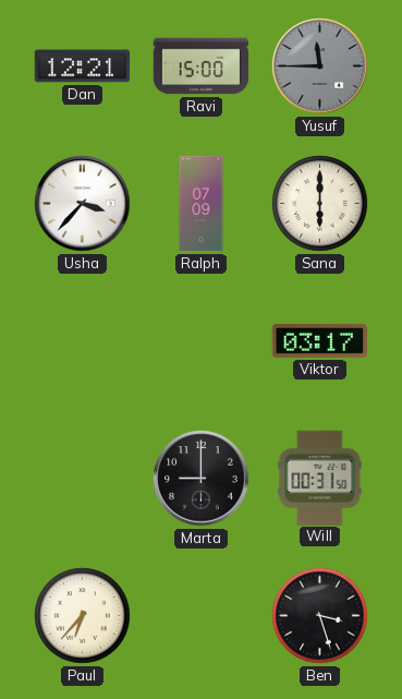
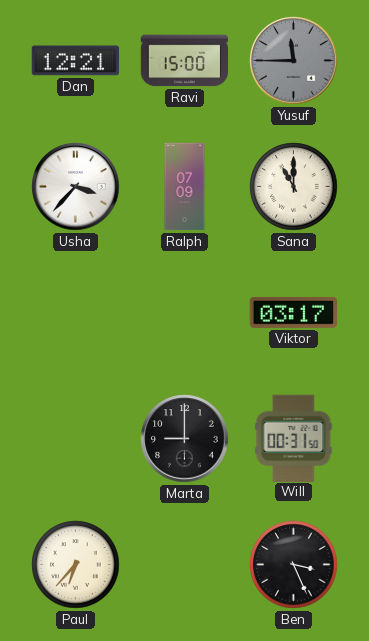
Sana: 6:00 -> 11:00
Ben: 3:27 -> 3:26
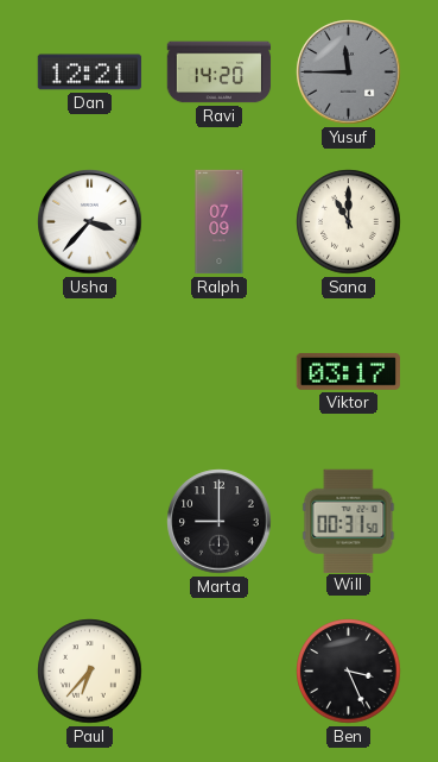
Ravi: 15:00 -> 14:20
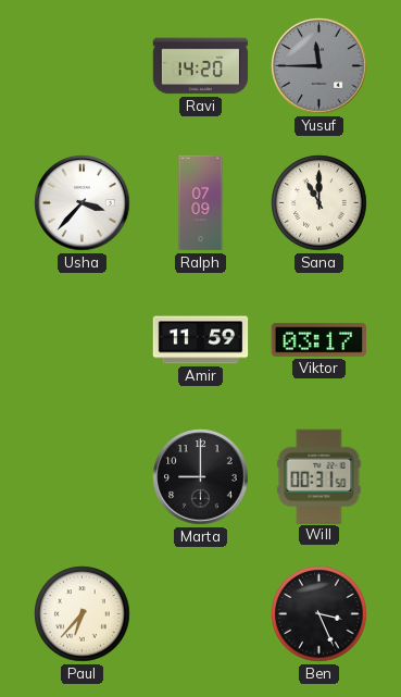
Dan: 12:21 -> none
Amir: none -> 11:59
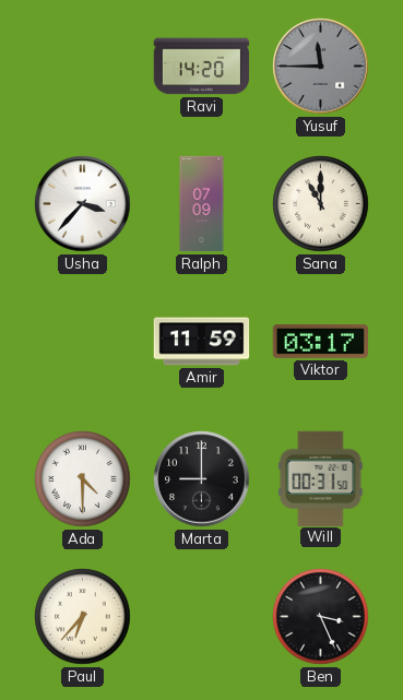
Ada: none -> 4:30
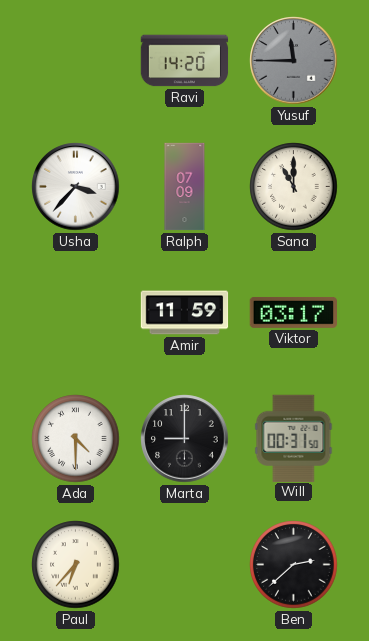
Ben: 3:26 -> 2:38
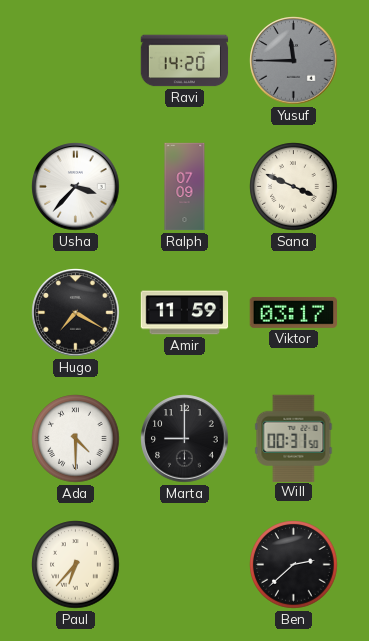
Sana: 11:00 -> 3:49
Hugo: none -> 7:20
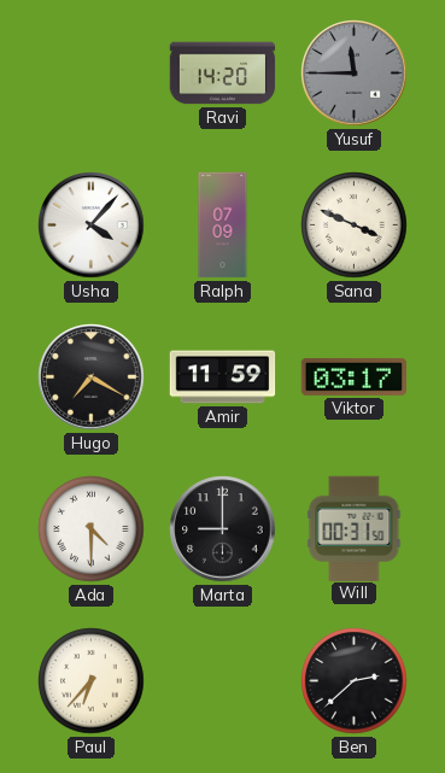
Usha: 3:37 -> 4:07
